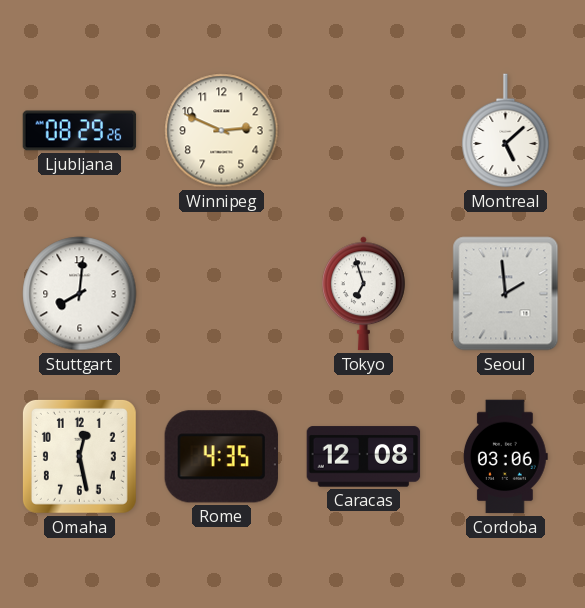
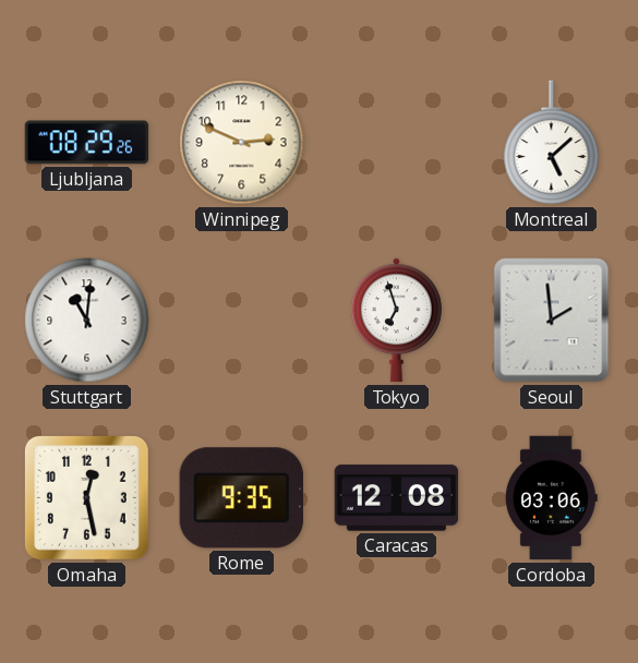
Stuttgart: 8:01 -> 11:01
Rome: 4:35 -> 9:35
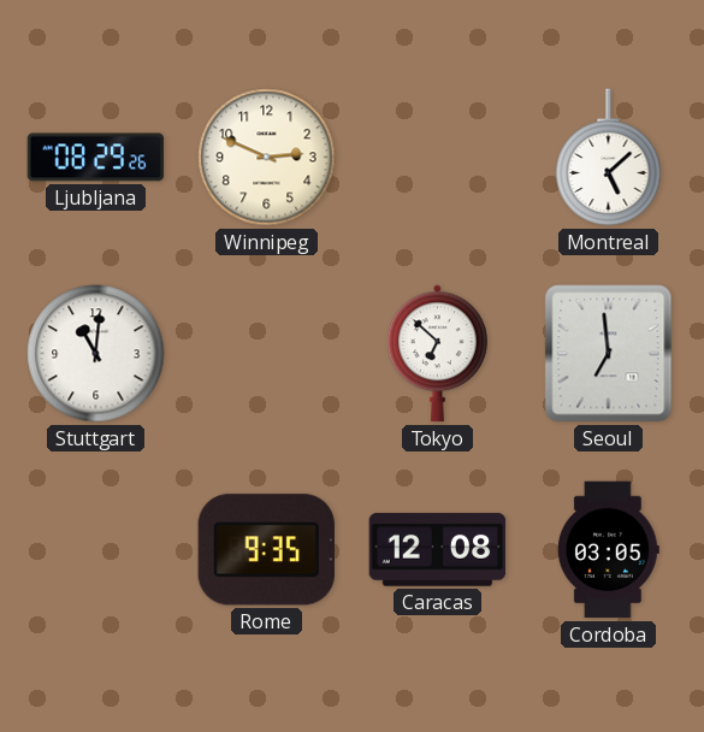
Tokyo: 6:57 -> 6:52
Seoul: 1:59 -> 6:59
Omaha: 12:28 -> none
Cordoba: 03:06 -> 03:05
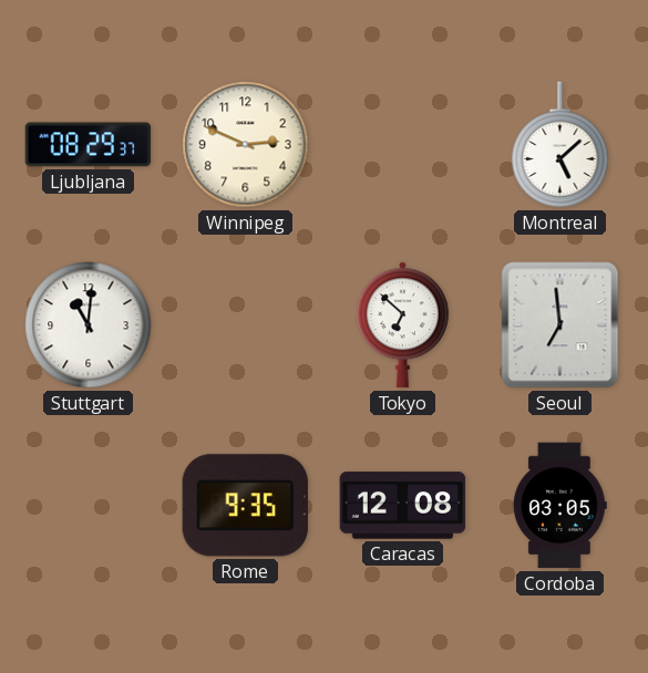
Ljubljana: 08:29:26 -> 08:29:37
